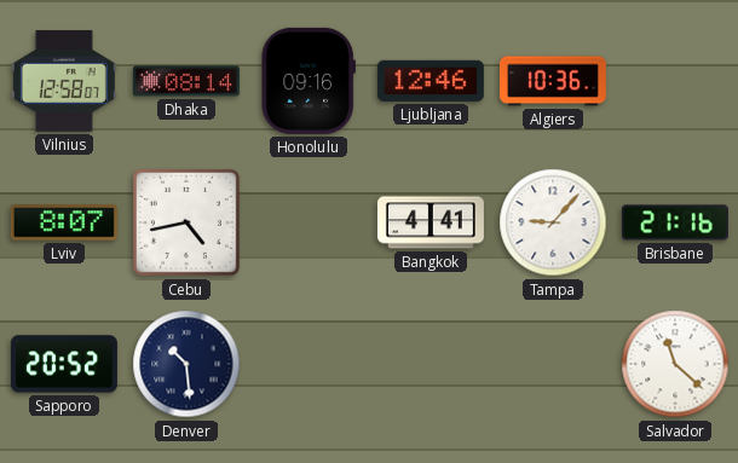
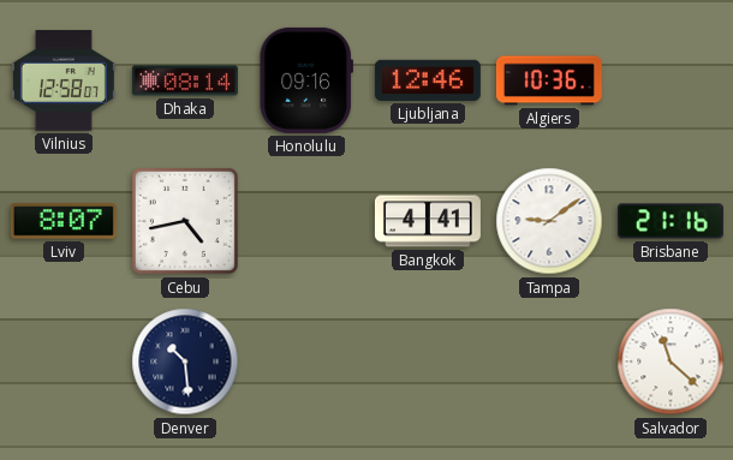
Tampa: 9:07 -> 9:09
Sapporo: 20:52 -> none
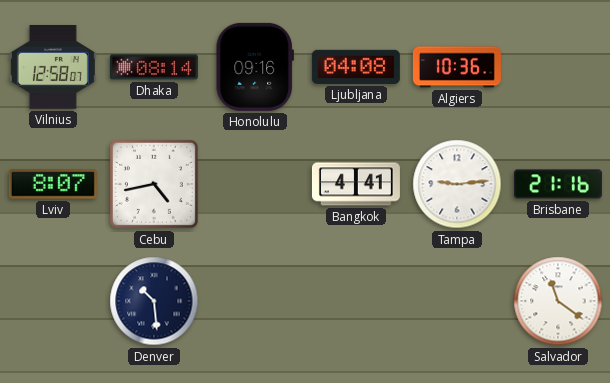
Ljubljana: 12:46 -> 04:08
Tampa: 9:09 -> 9:14
Salvador: 11:22 -> 11:21
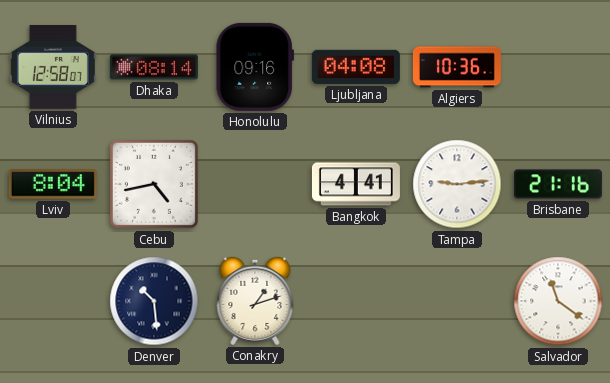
Lviv: 8:07 -> 8:04
Conakry: none -> 1:12
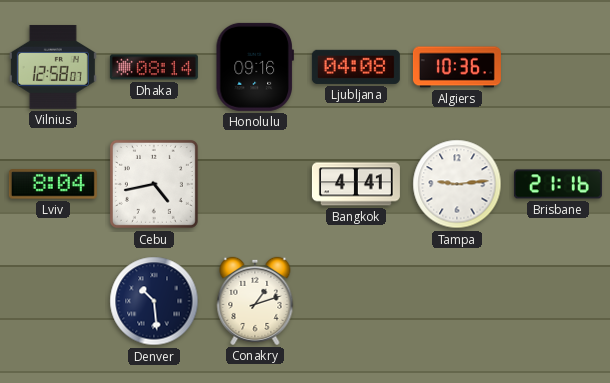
Salvador: 11:21 -> none
